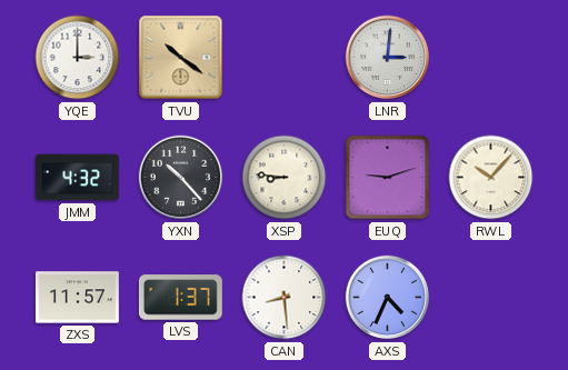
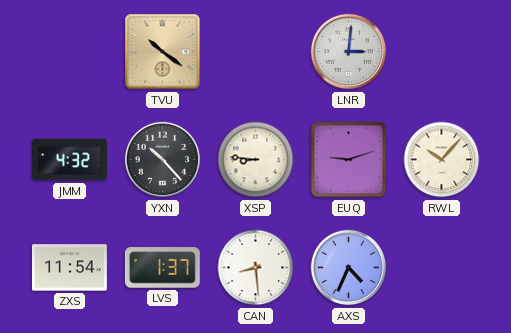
YQE: 3:00 -> none
ZXS: 11:57 -> 11:54
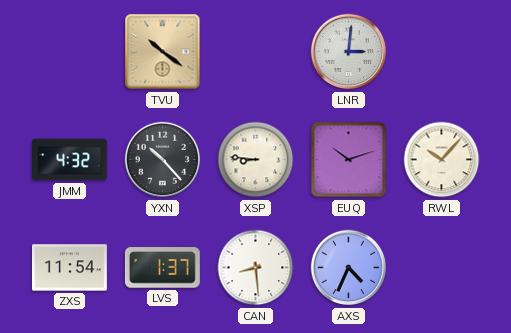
EUQ: 9:12 -> 10:12
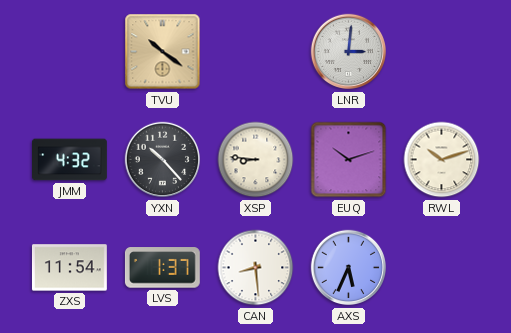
RWL: 10:07 -> 10:12
AXS: 4:34 -> 5:34
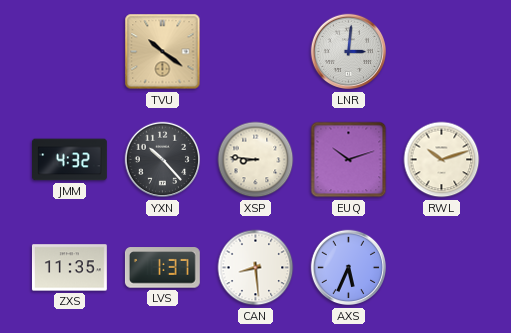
ZXS: 11:54 -> 11:35
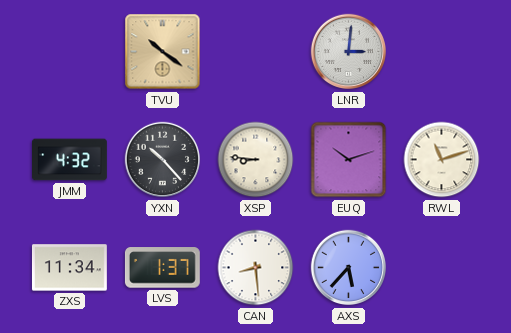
RWL: 10:12 -> 11:12
ZXS: 11:35 -> 11:34
AXS: 5:34 -> 5:37
